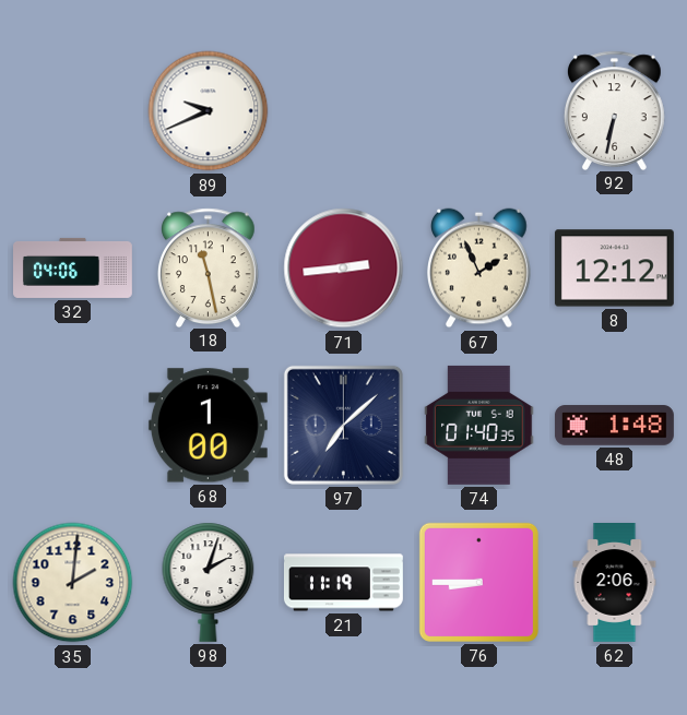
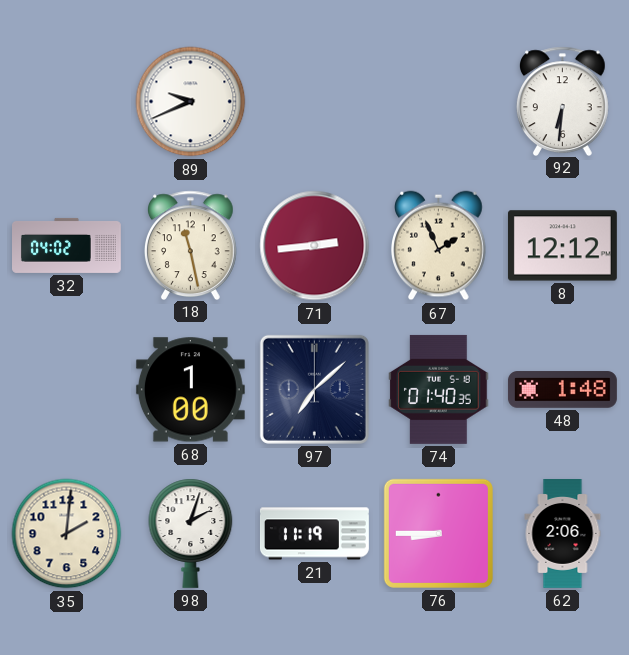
92: 6:32 -> 6:31
32: 04:06 -> 04:02
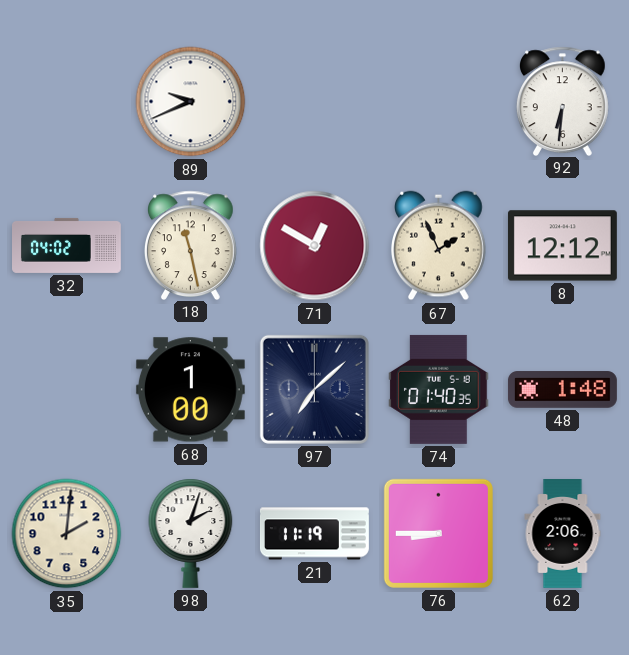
71: 2:44 -> 12:50
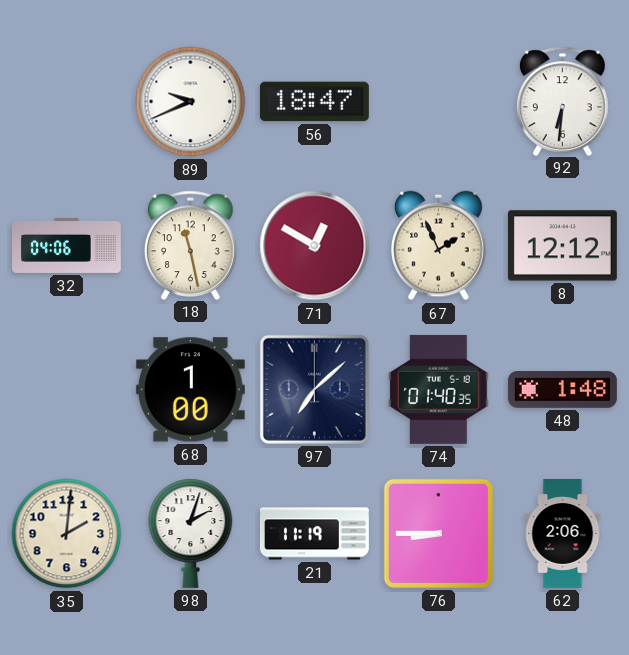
56: none -> 18:47
32: 04:02 -> 04:06
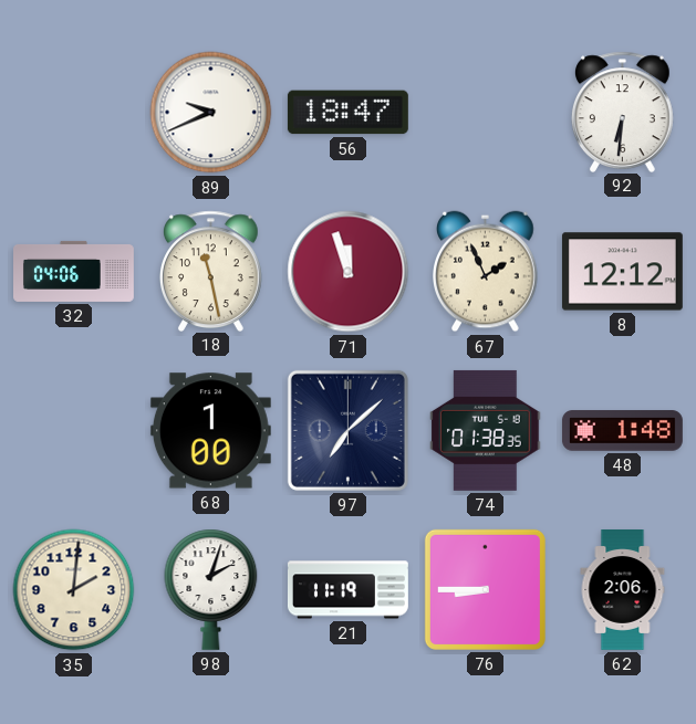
71: 12:50 -> 11:57
74: 01:40 -> 01:38
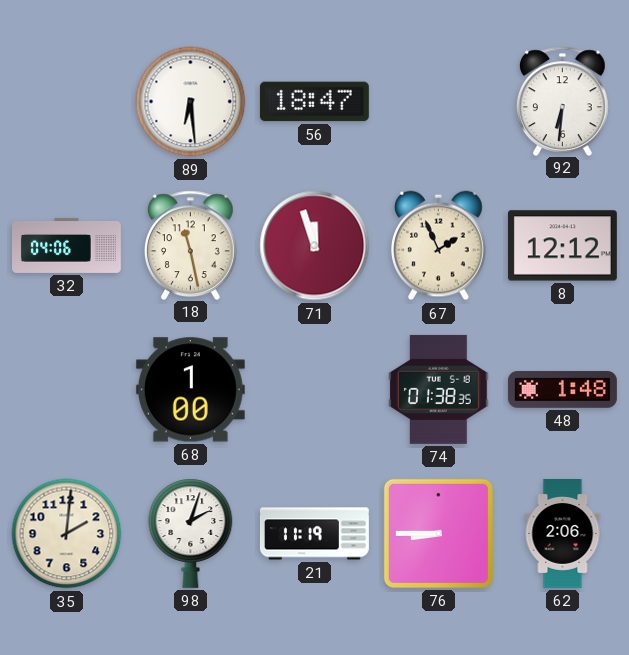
89: 9:41 -> 6:29
97: 7:08 -> none
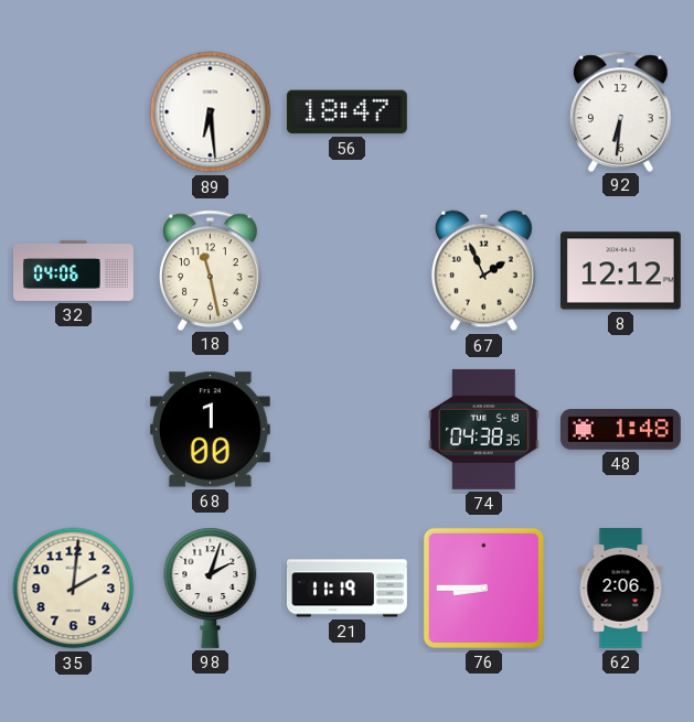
71: 11:57 -> none
74: 01:38 -> 04:38
